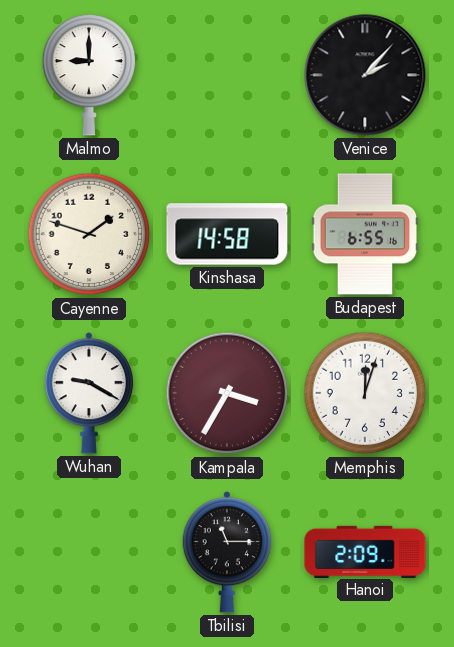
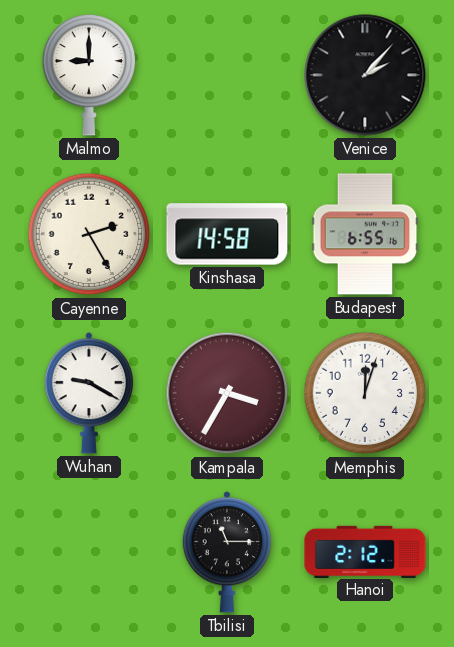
Cayenne: 1:48 -> 2:25
Hanoi: 2:09 -> 2:12
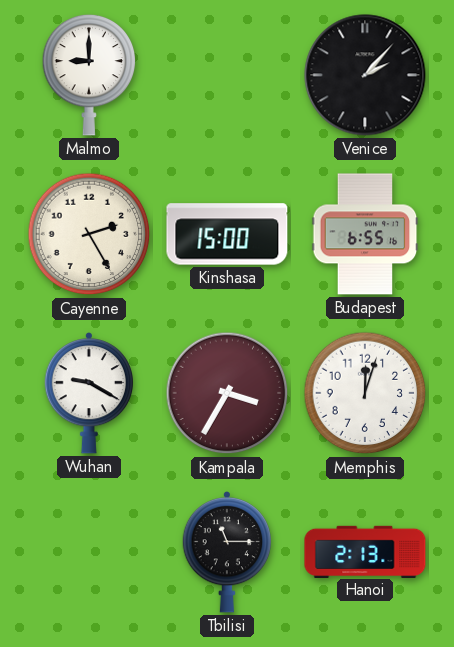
Kinshasa: 14:58 -> 15:00
Hanoi: 2:12 -> 2:13
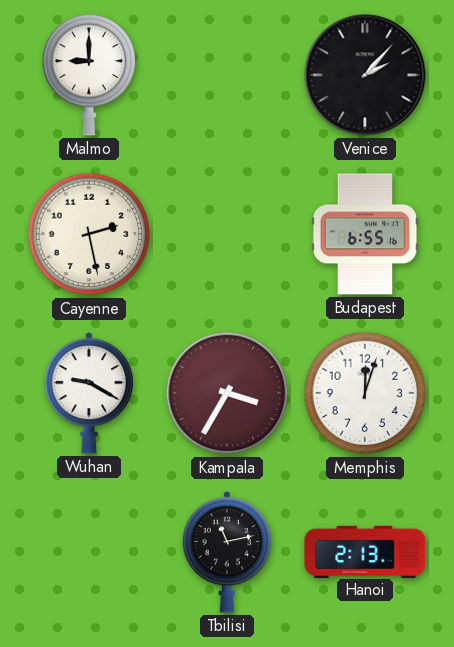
Cayenne: 2:25 -> 2:28
Kinshasa: 15:00 -> none
Tbilisi: 11:15 -> 11:13
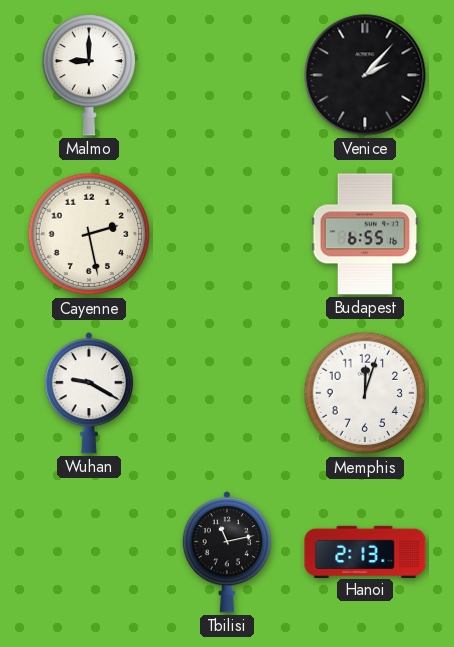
Kampala: 3:35 -> none
